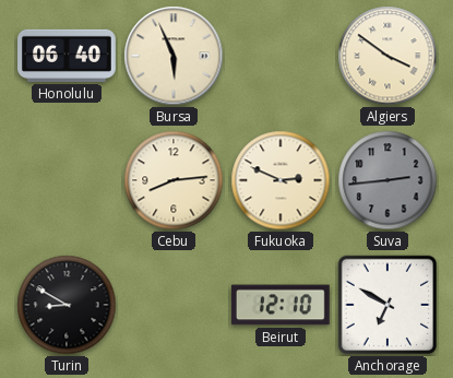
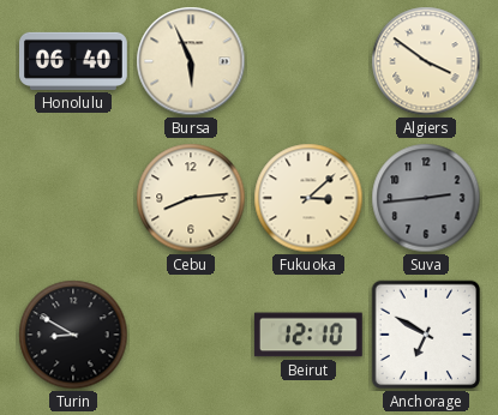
Fukuoka: 2:49 -> 3:08
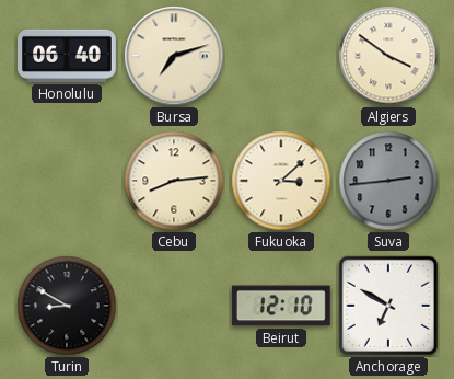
Bursa: 5:56 -> 7:12
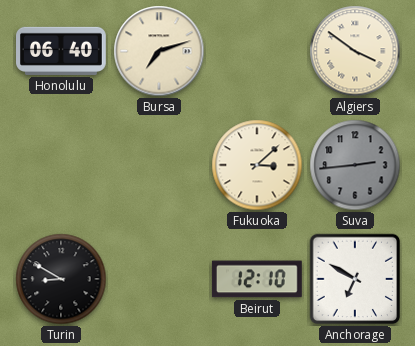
Cebu: 8:14 -> none
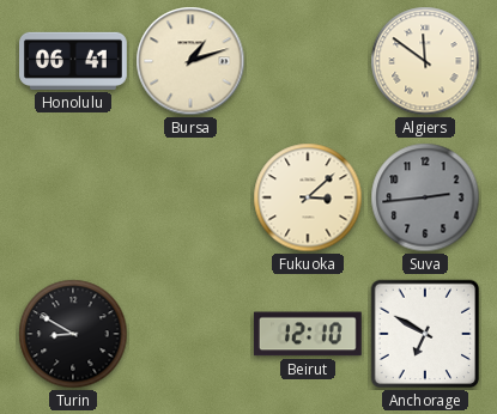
Honolulu: 06:40 -> 06:41
Bursa: 7:12 -> 1:12
Algiers: 3:51 -> 11:51
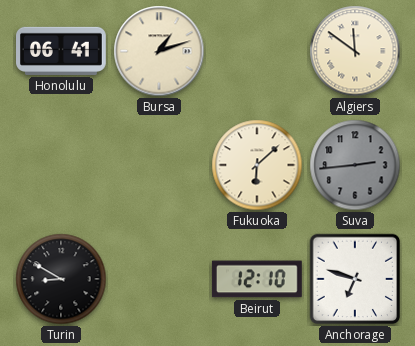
Fukuoka: 3:08 -> 6:08
Anchorage: 6:50 -> 6:48
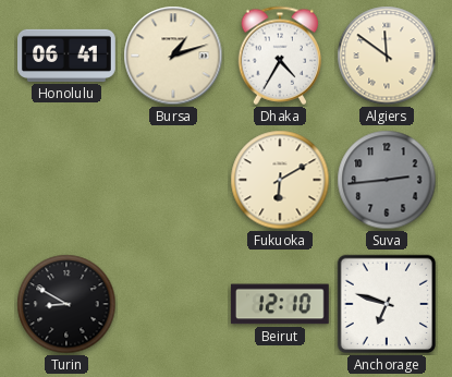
Dhaka: none -> 4:35
Fukuoka: 6:08 -> 6:10
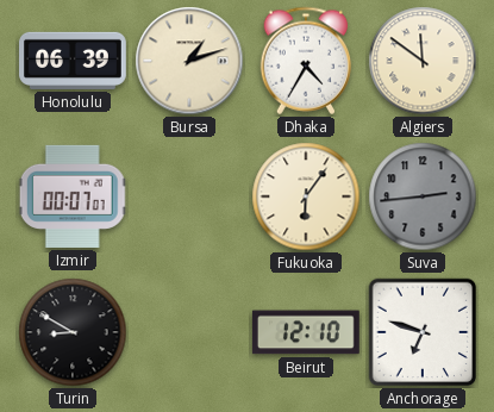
Honolulu: 06:41 -> 06:39
Izmir: none -> 00:07
Fukuoka: 6:10 -> 6:06
